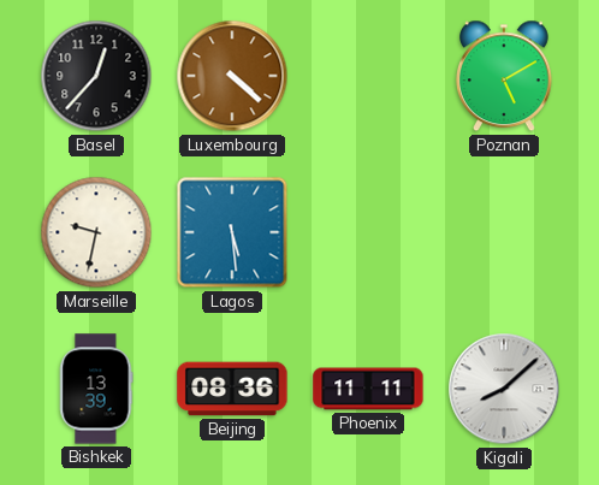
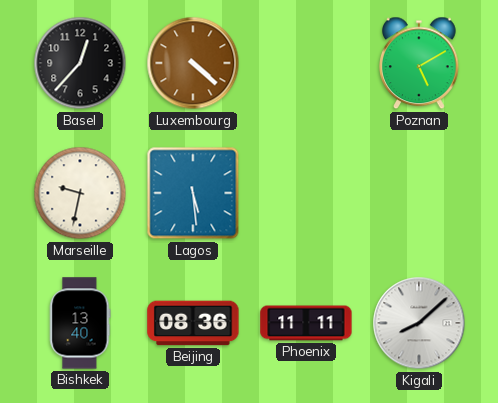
Bishkek: 13:39 -> 13:40
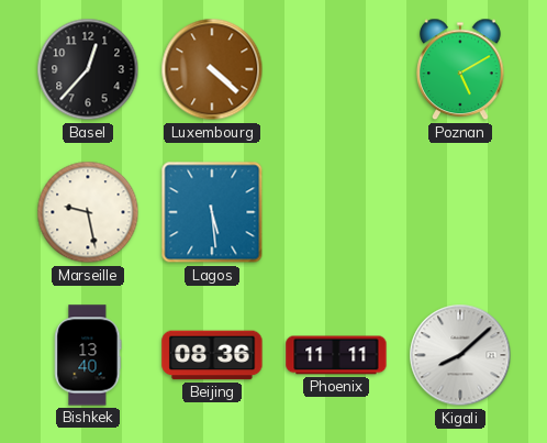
Marseille: 9:32 -> 9:28
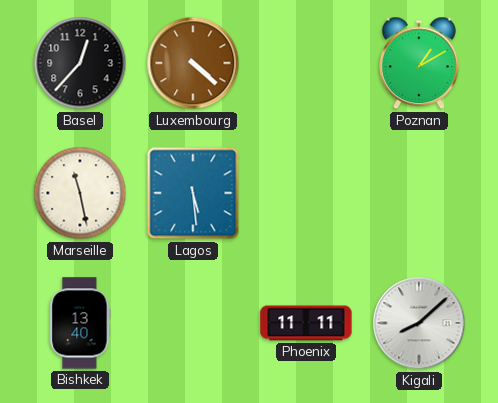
Poznan: 5:10 -> 1:10
Marseille: 9:28 -> 11:28
Beijing: 08:36 -> none
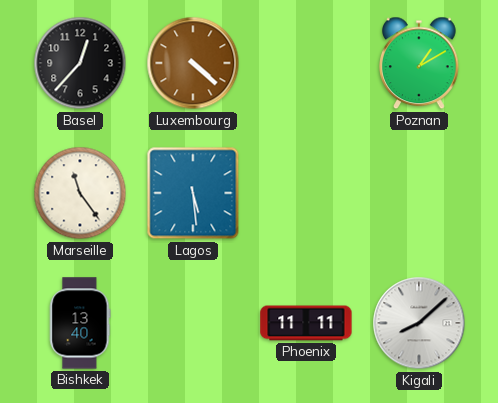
Marseille: 11:28 -> 11:24
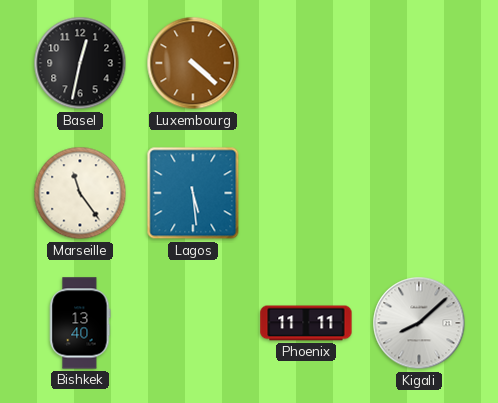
Basel: 12:37 -> 12:32
Poznan: 1:10 -> none
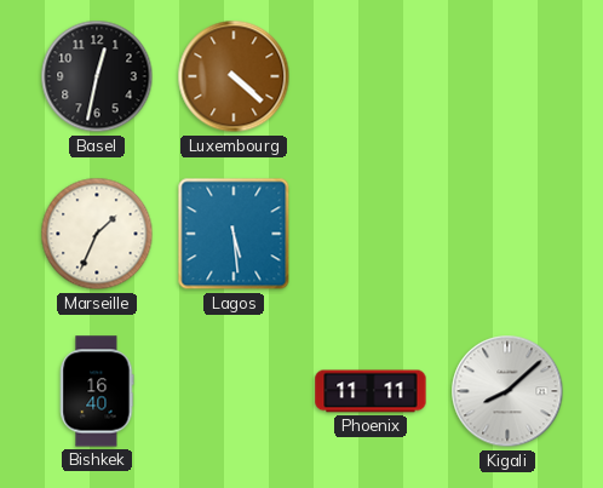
Marseille: 11:24 -> 1:34
Bishkek: 13:40 -> 16:40
